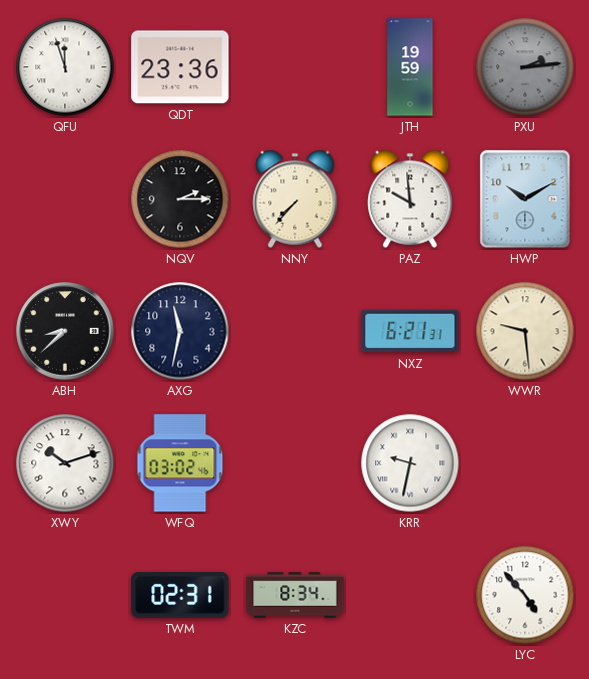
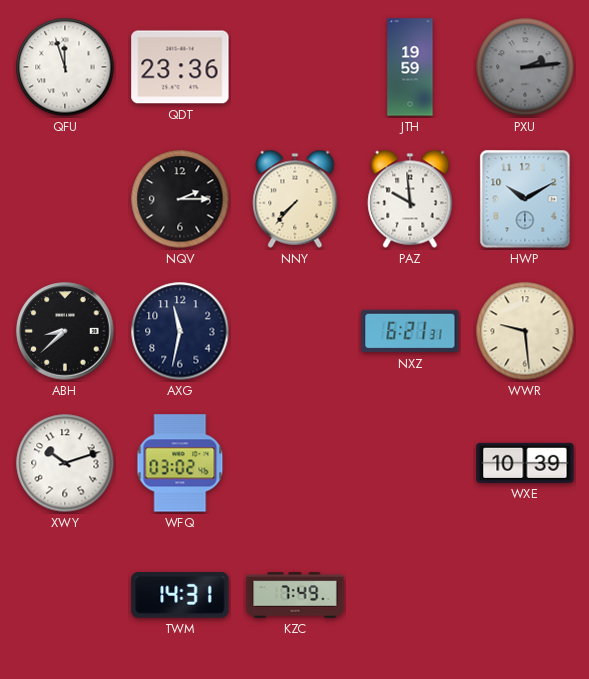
KRR: 9:32 -> none
WXE: none -> 10:39
TWM: 02:31 -> 14:31
KZC: 8:34 -> 7:49
LYC: 4:53 -> none
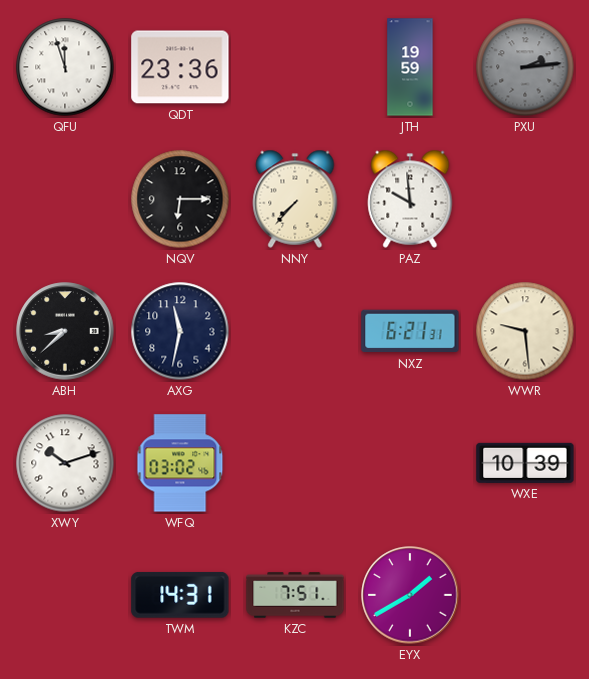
NQV: 2:15 -> 6:15
HWP: 10:10 -> none
KZC: 7:49 -> 7:51
EYX: none -> 1:40
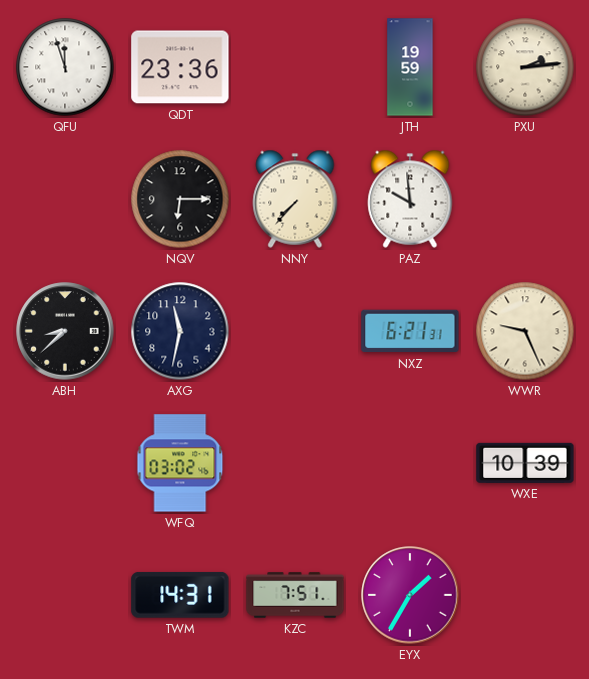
PXU dial: grey -> cream
WWR: 9:29 -> 9:26
XWY: 10:12 -> none
EYX: 1:40 -> 1:35
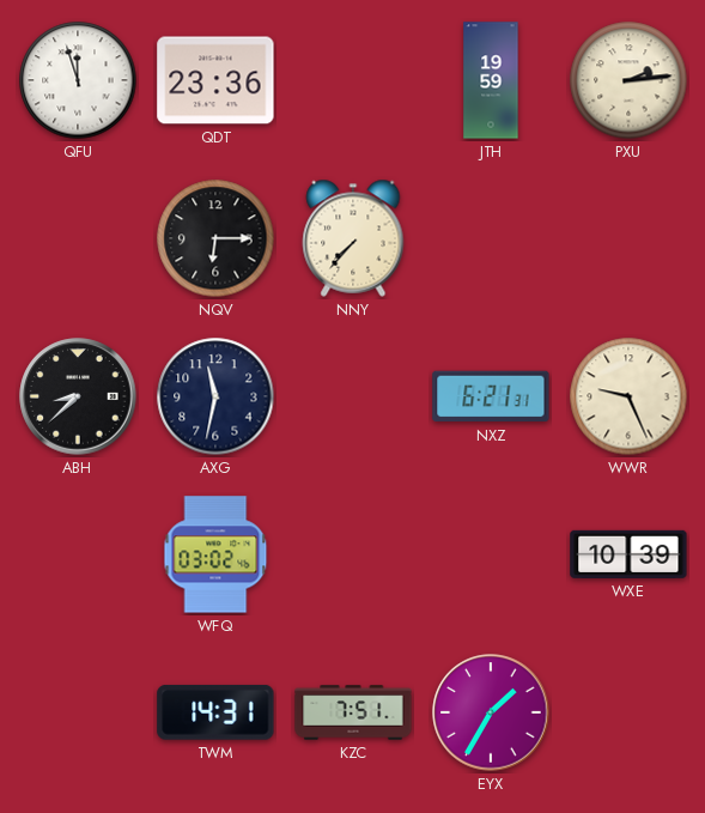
PAZ: 9:59 -> none
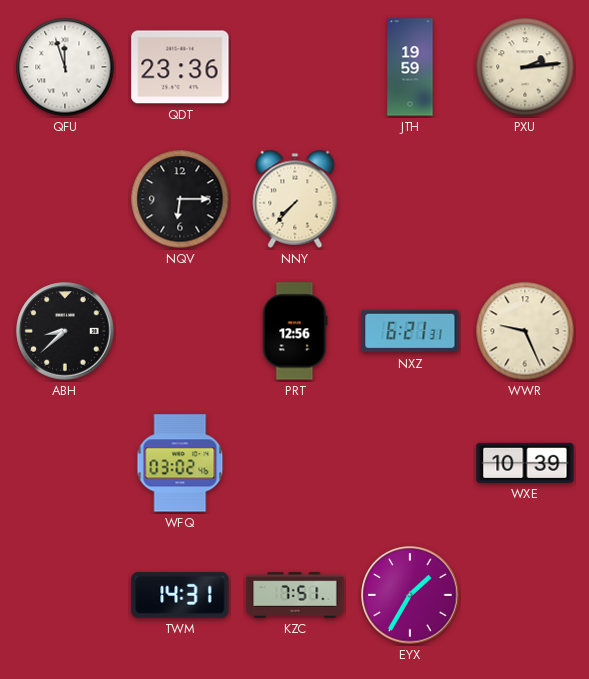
AXG: 11:32 -> none
PRT: none -> 12:56
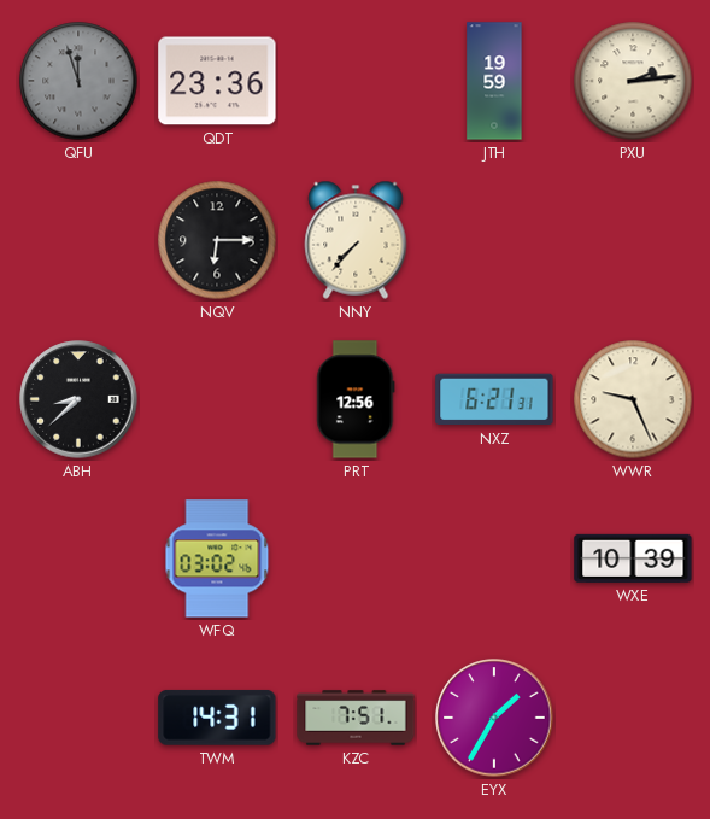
QFU dial: white -> grey
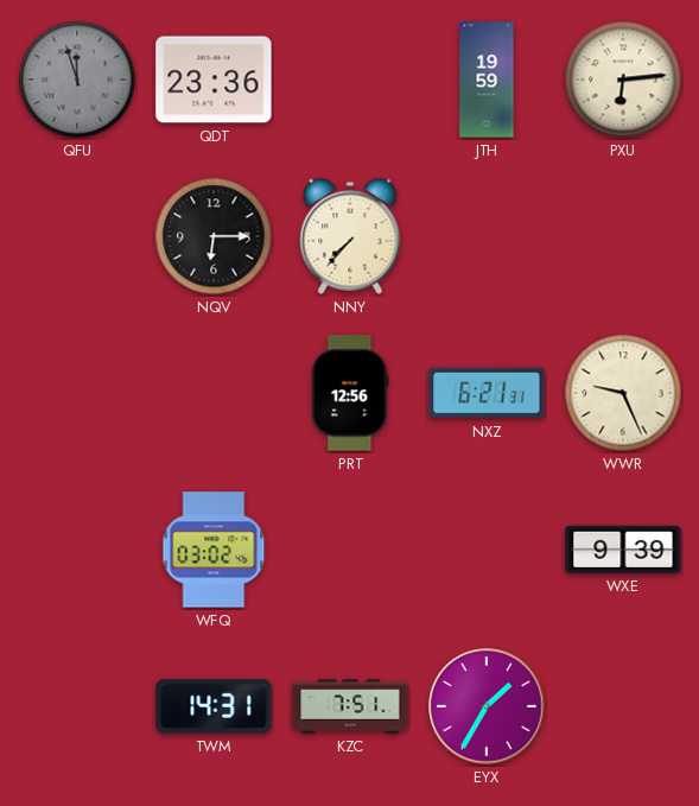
PXU: 2:14 -> 6:14
ABH: 8:38 -> none
WXE: 10:39 -> 9:39
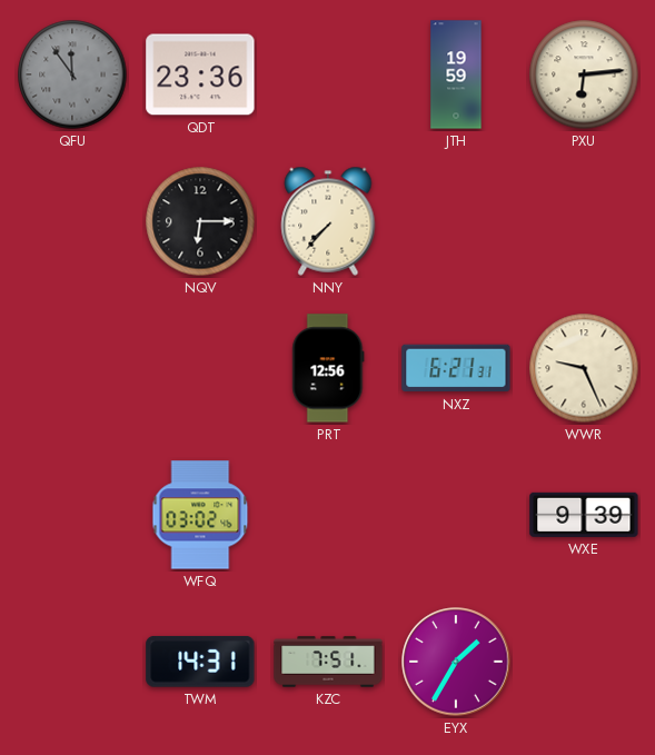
QFU: 11:57 -> 11:54
